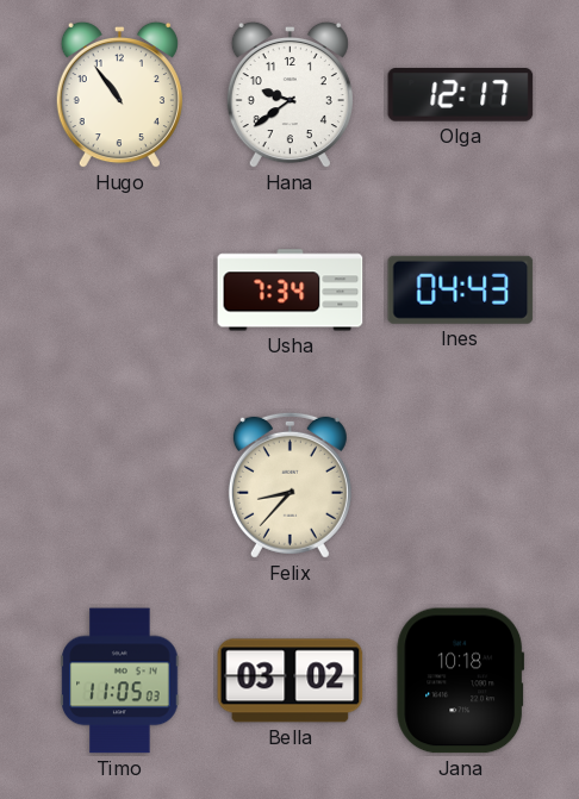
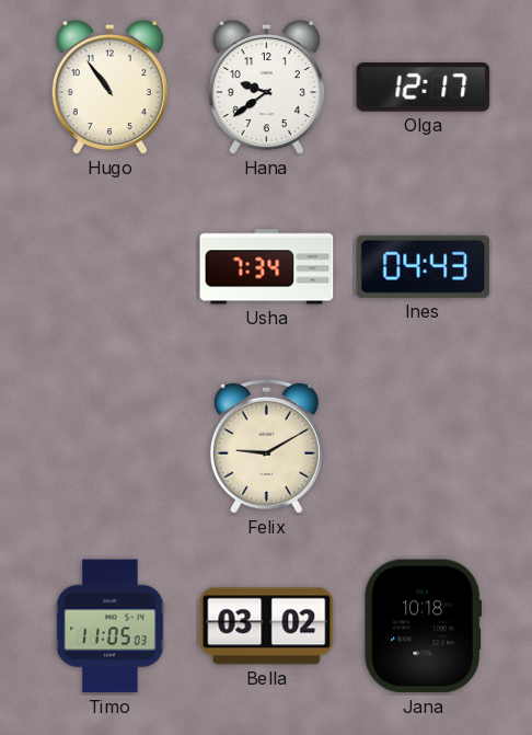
Felix: 8:37 -> 9:10
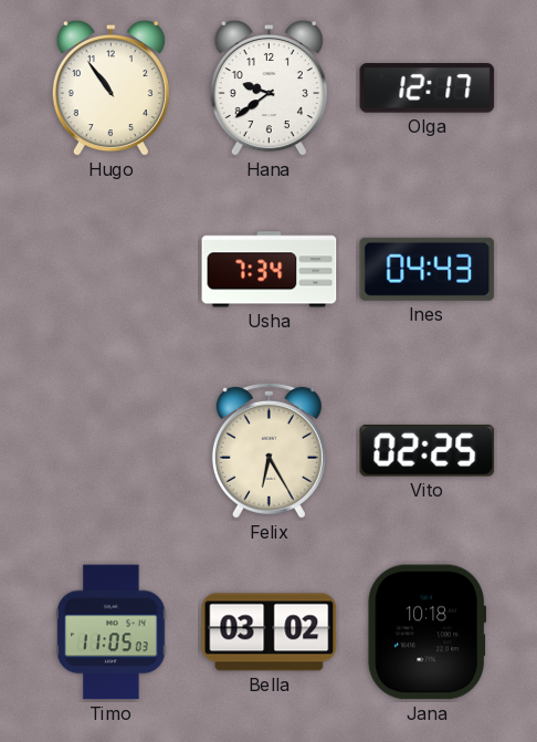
Felix: 9:10 -> 6:25
Vito: none -> 02:25
